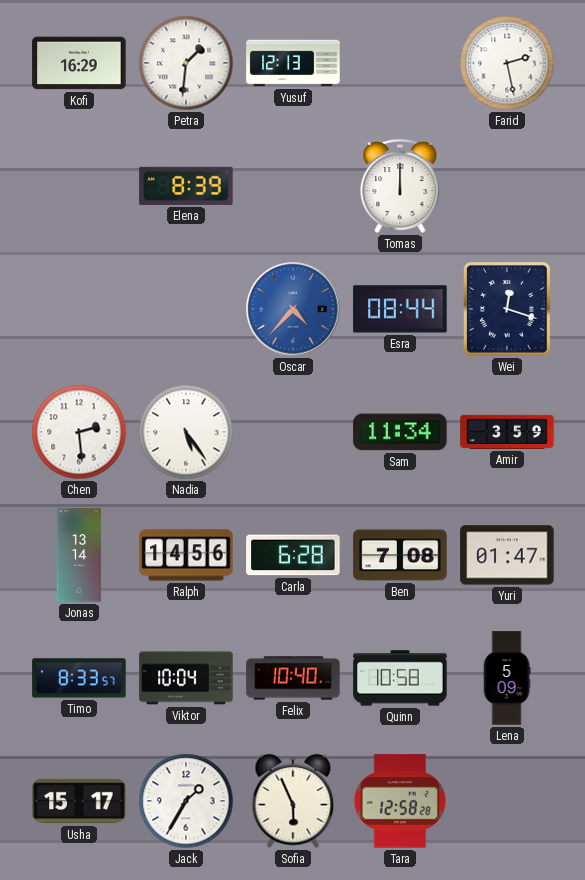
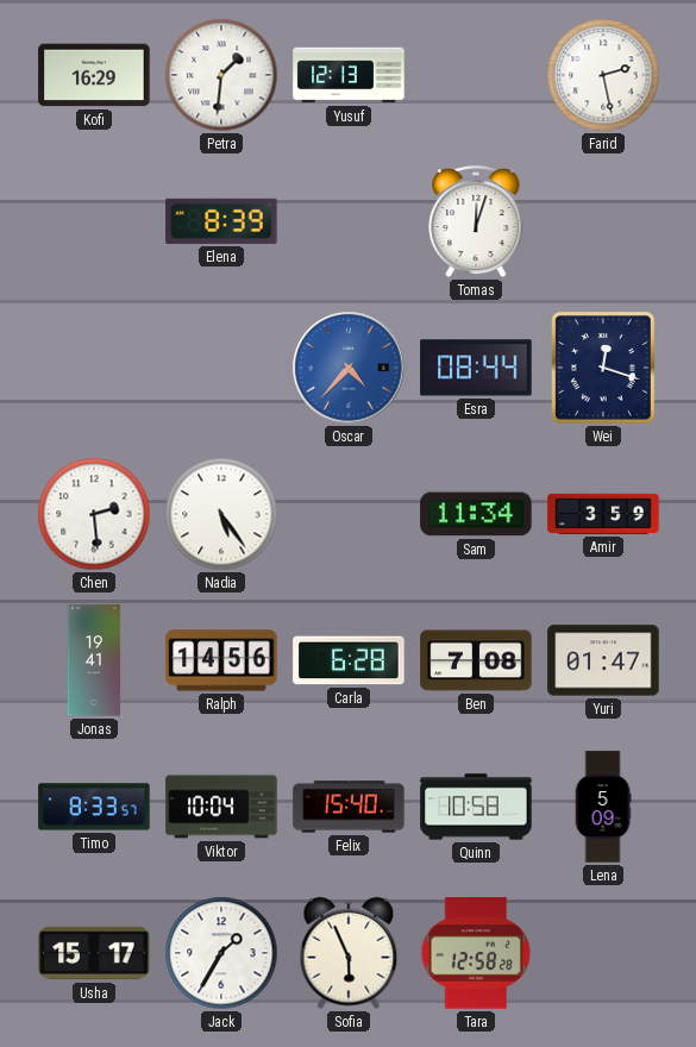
Tomas: 12:00 -> 12:03
Jonas: 13:14 -> 19:41
Felix: 10:40 -> 15:40
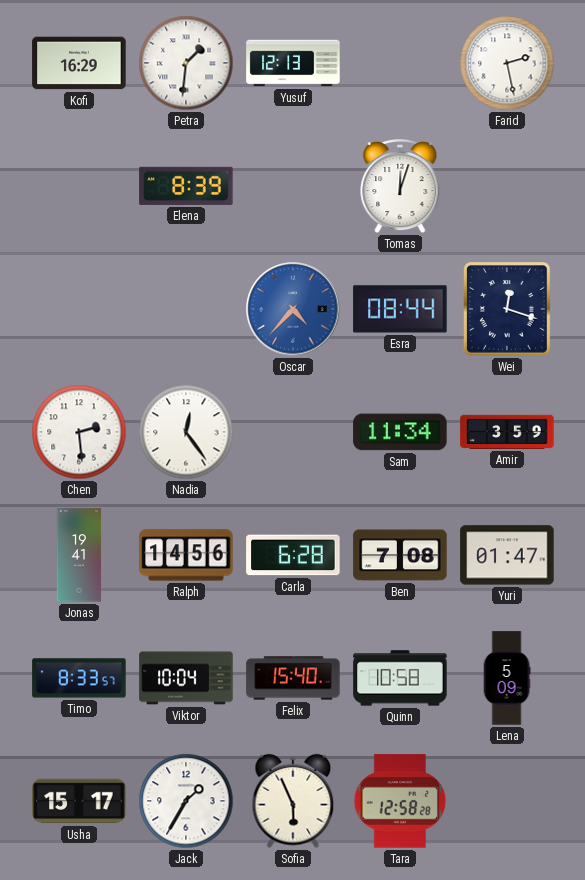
Nadia: 5:24 -> 12:24
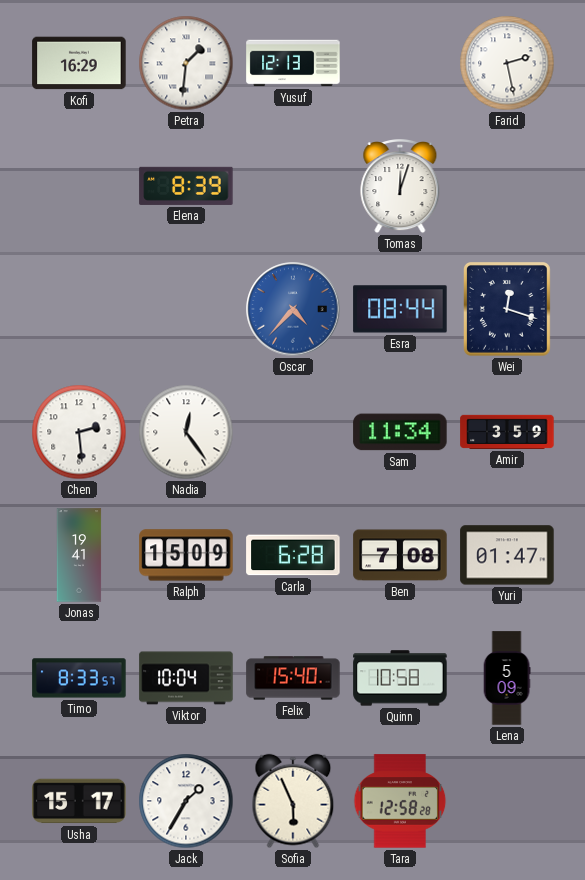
Ralph: 14:56 -> 15:09
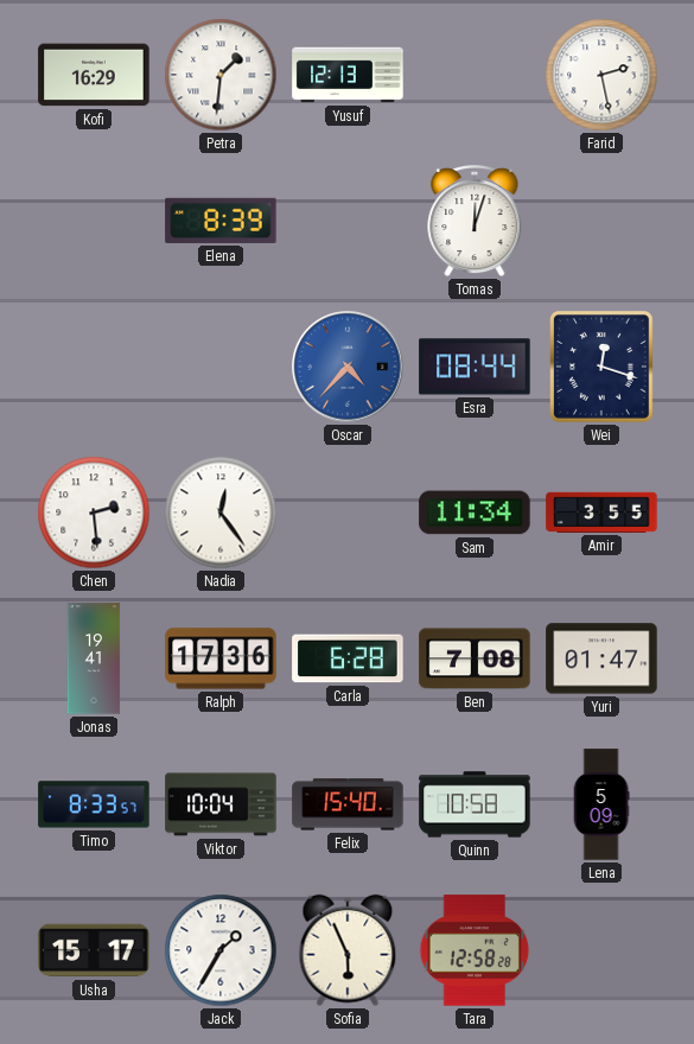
Amir: 3:59 -> 3:55
Ralph: 15:09 -> 17:36
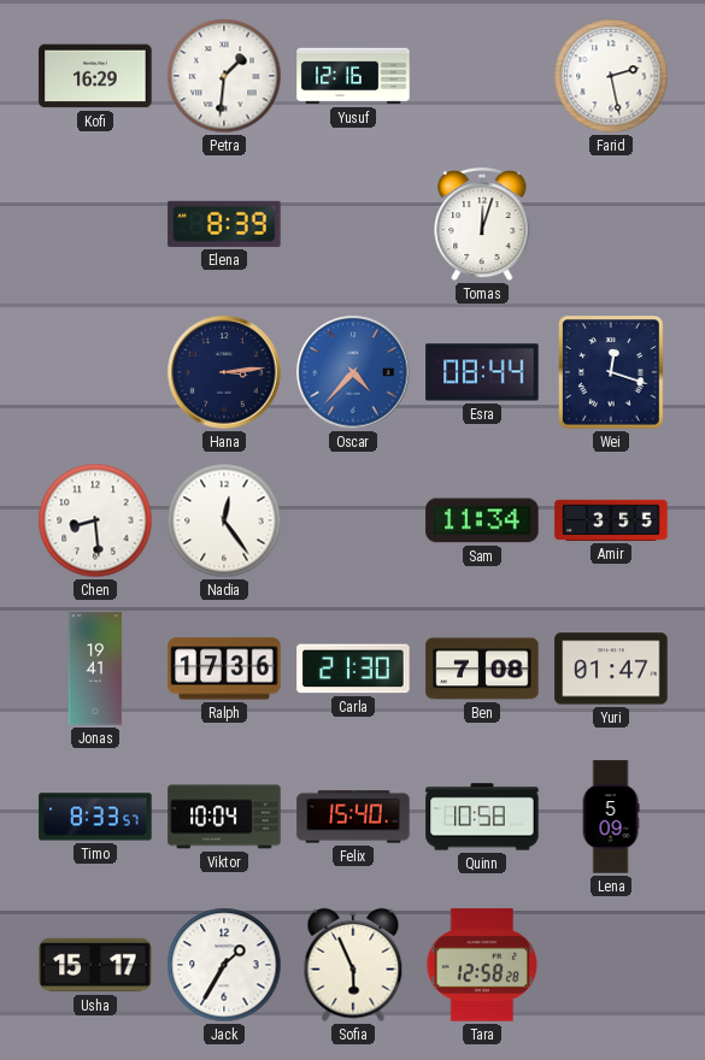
Yusuf: 12:13 -> 12:16
Hana: none -> 3:14
Chen: 2:29 -> 8:29
Carla: 6:28 -> 21:30
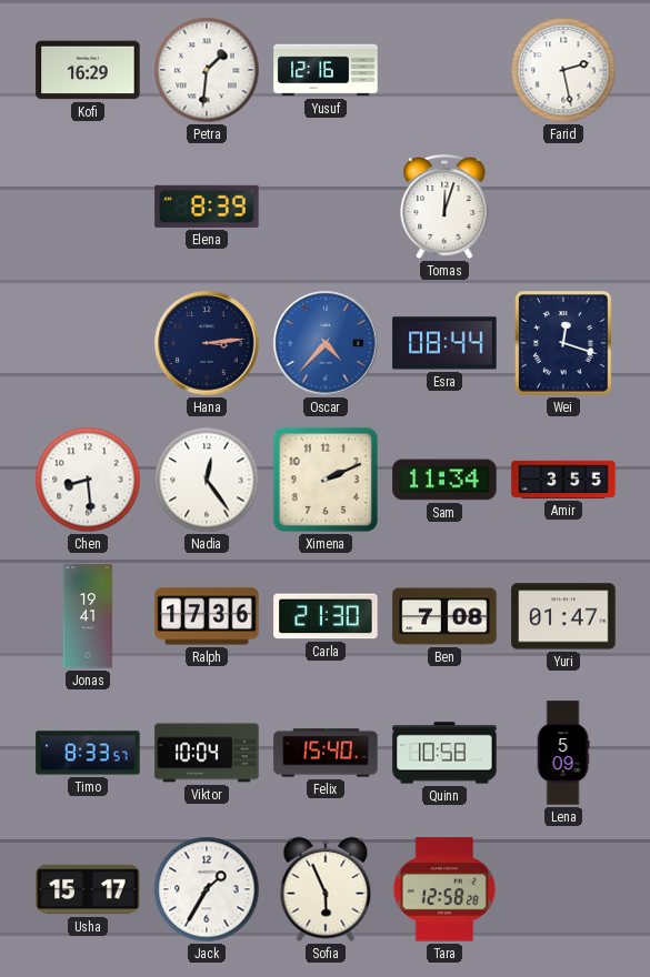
Ximena: none -> 2:11
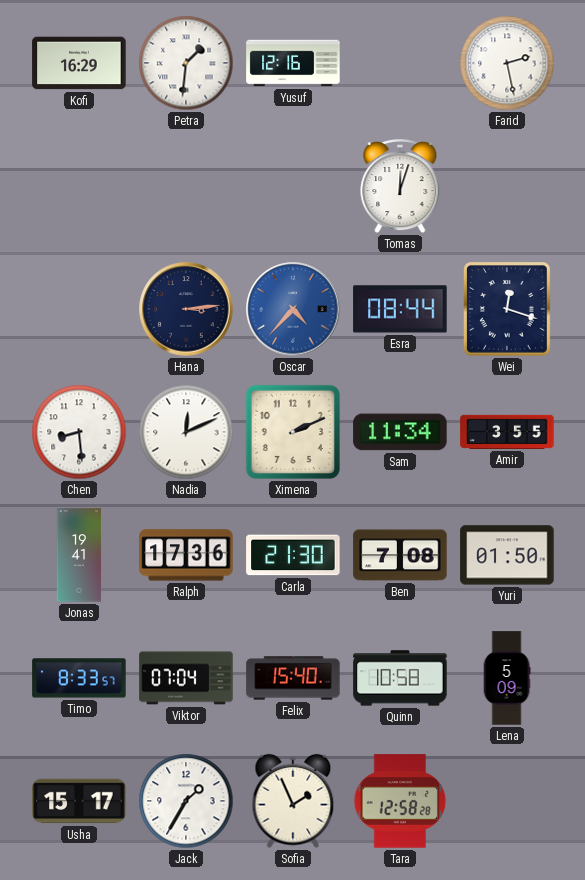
Elena: 8:39 -> none
Nadia: 12:24 -> 12:11
Yuri: 01:47 -> 01:50
Viktor: 10:04 -> 07:04
Sofia: 5:56 -> 1:56
